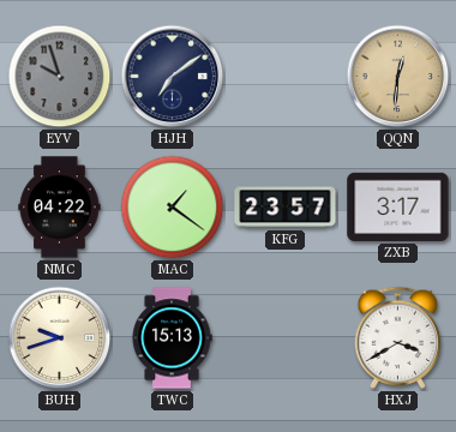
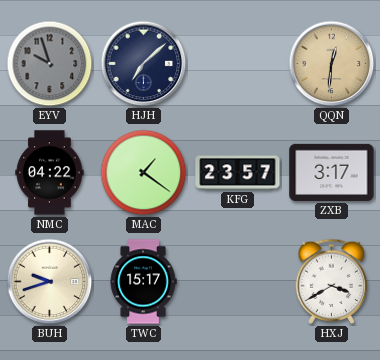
HJH: 7:09 -> 7:08
TWC: 15:13 -> 15:17
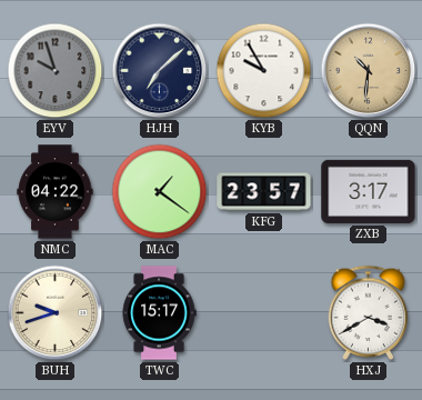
KYB: none -> 9:55
QQN: 12:31 -> 10:31
